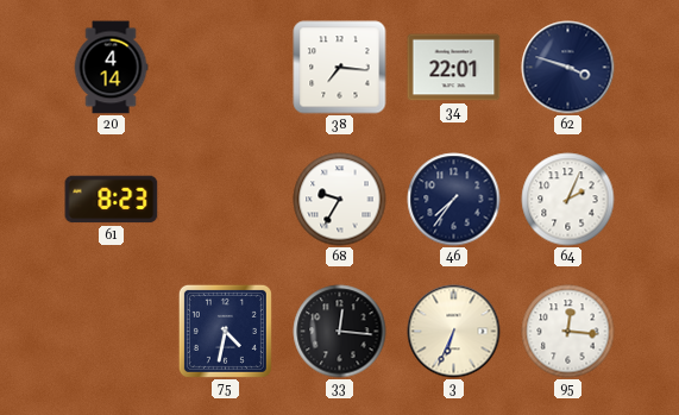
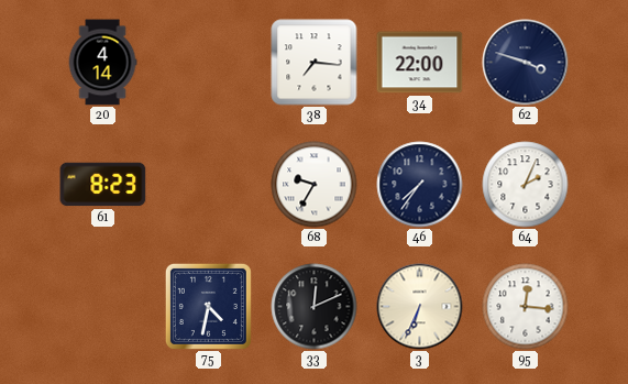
34: 22:01 -> 22:00
33: 12:16 -> 12:11
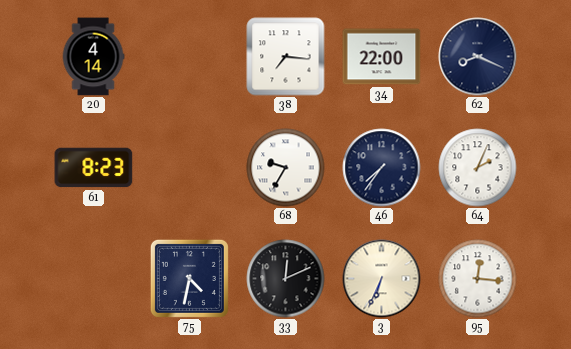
62: 3:48 -> 8:19
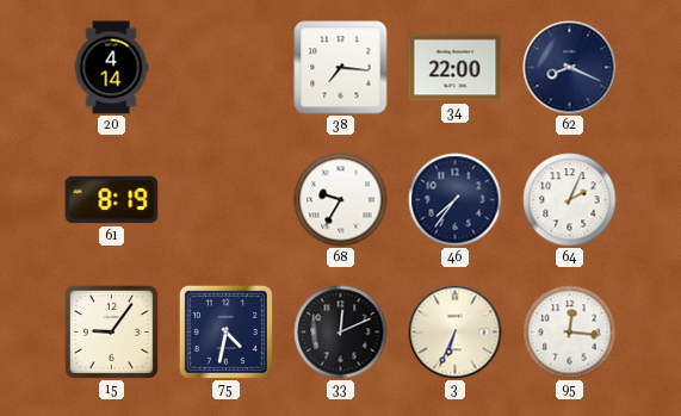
61: 8:23 -> 8:19
15: none -> 9:06
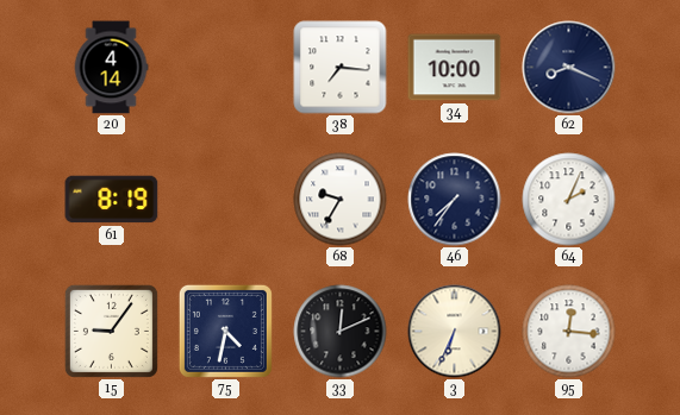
34: 22:00 -> 10:00
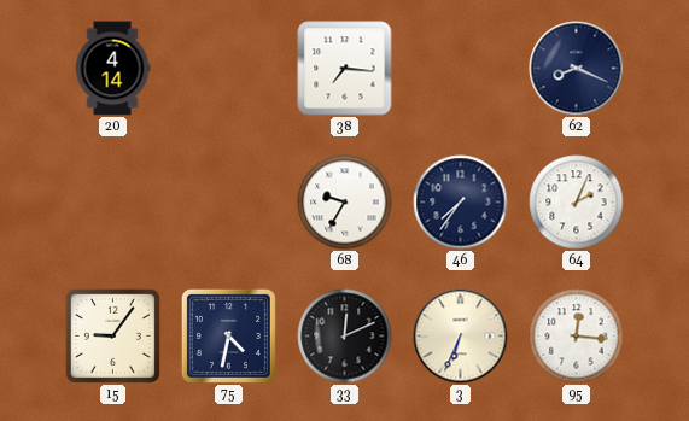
34: 10:00 -> none
61: 8:19 -> none
